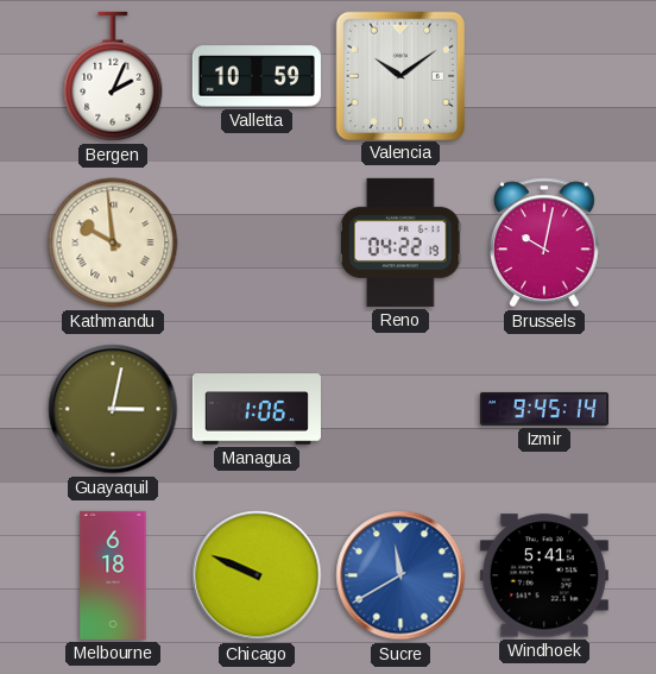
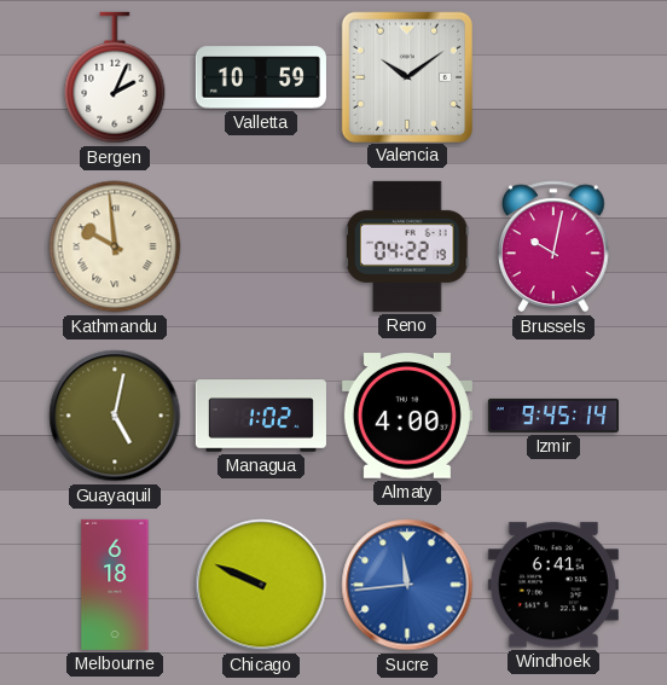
Guayaquil: 3:02 -> 5:02
Managua: 1:06 -> 1:02
Almaty: none -> 4:00
Sucre: 11:40 -> 11:44
Windhoek: 5:41 -> 6:41
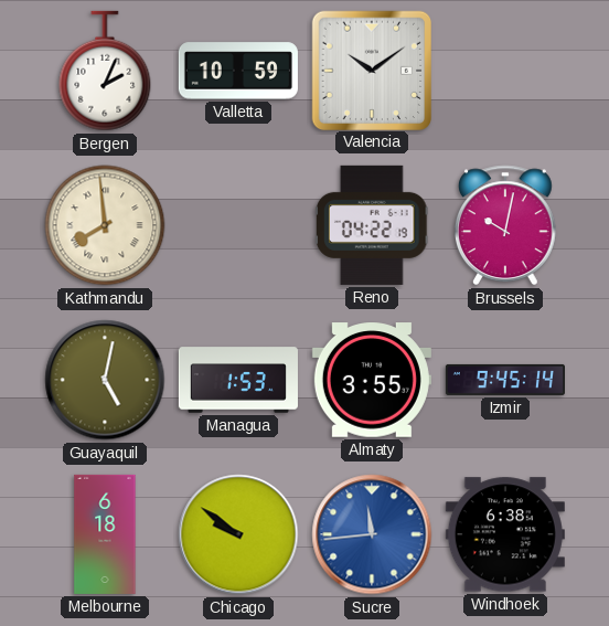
Kathmandu: 9:59 -> 7:59
Managua: 1:02 -> 1:53
Almaty: 4:00 -> 3:55
Chicago: 9:49 -> 9:51
Windhoek: 6:41 -> 6:38
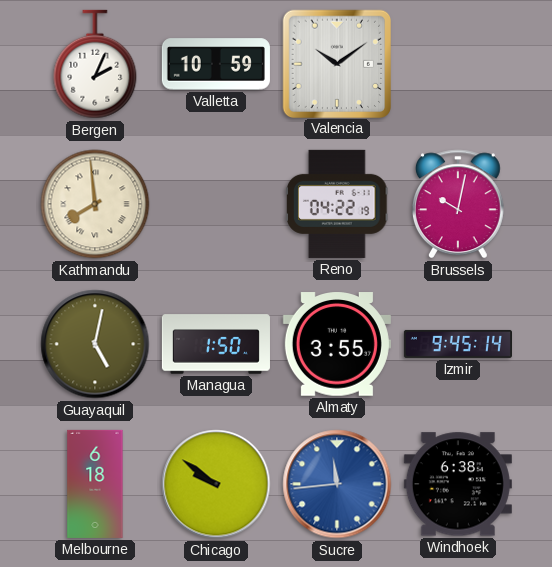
Managua: 1:53 -> 1:50
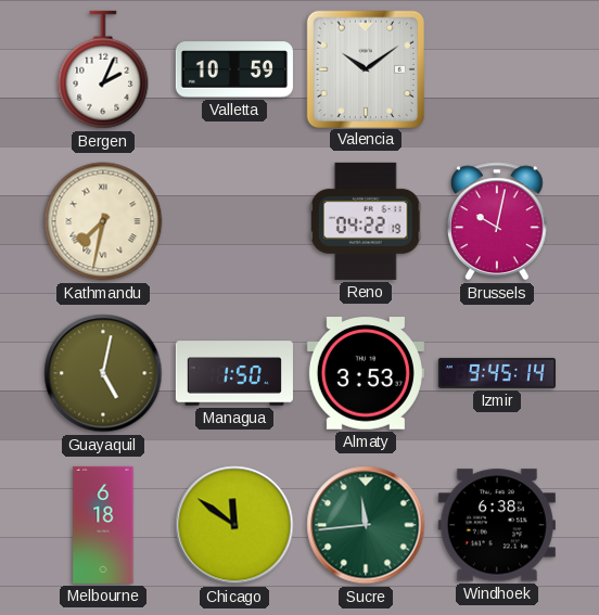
Kathmandu: 7:59 -> 7:32
Almaty: 3:55 -> 3:53
Chicago: 9:51 -> 11:51
Sucre dial: blue -> green
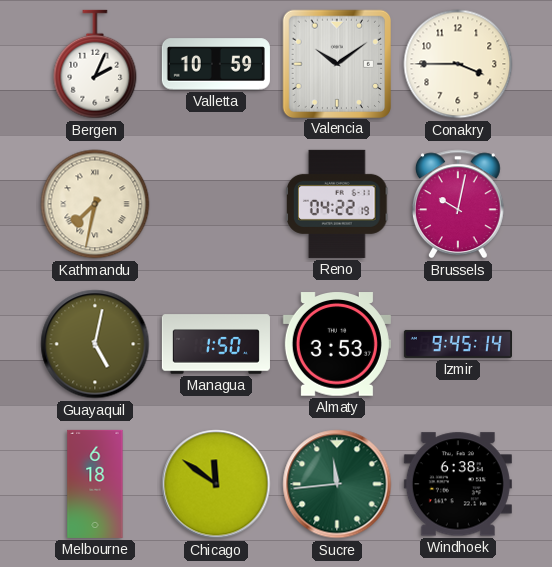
Conakry: none -> 3:45
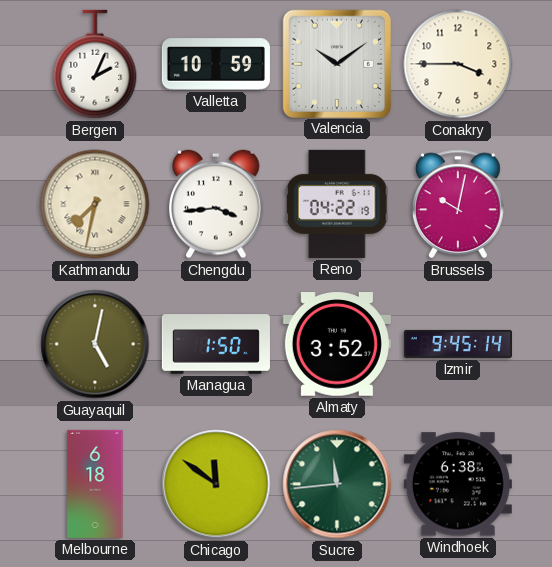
Chengdu: none -> 3:44
Almaty: 3:53 -> 3:52
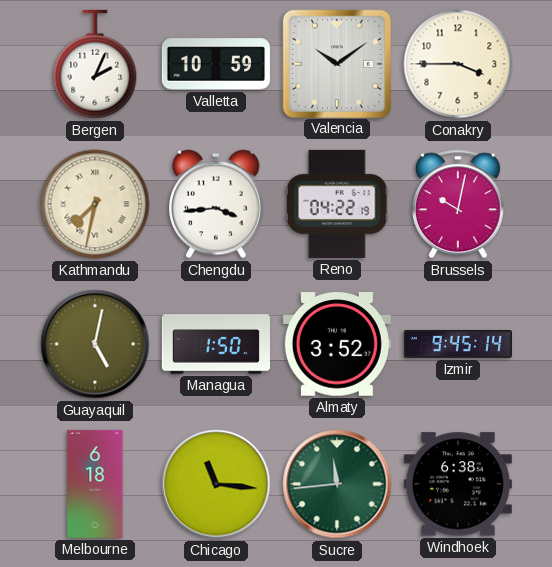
Chicago: 11:51 -> 11:16
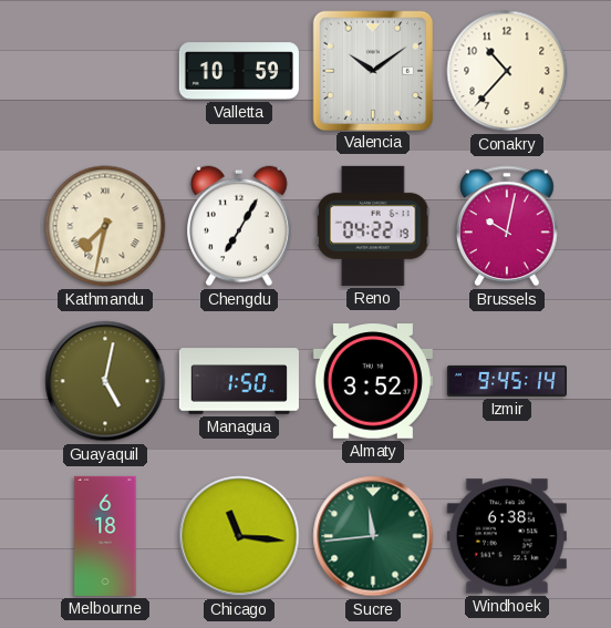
Bergen: 2:04 -> none
Conakry: 3:45 -> 10:37
Chengdu: 3:44 -> 7:05
